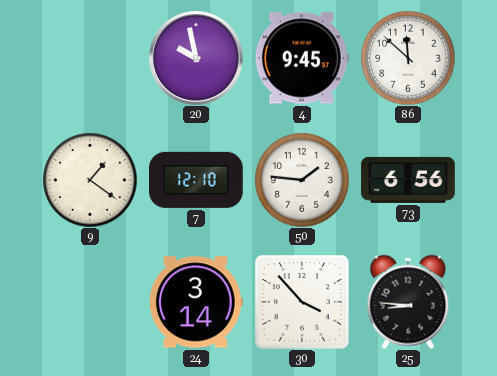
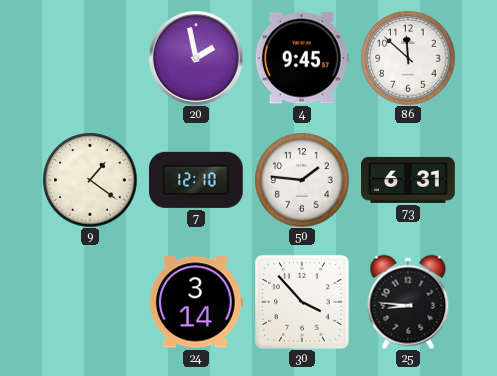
20: 9:58 -> 1:58
73: 6:56 -> 6:31
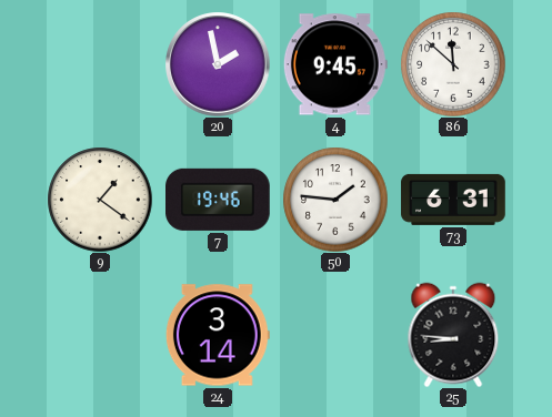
7: 12:10 -> 19:46
30: 3:53 -> none
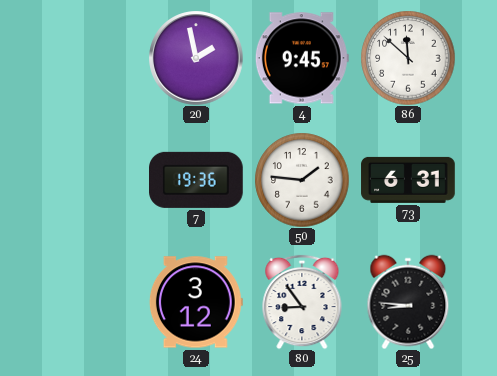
9: 1:21 -> none
7: 19:46 -> 19:36
24: 3:14 -> 3:12
80: none -> 8:54
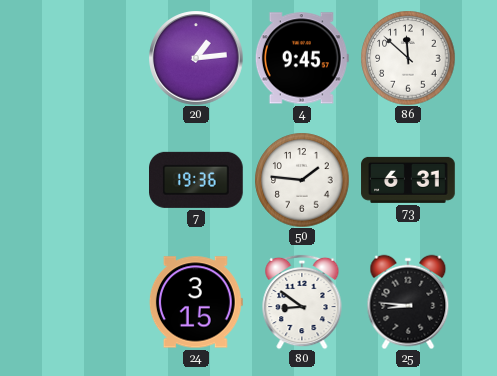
20: 1:58 -> 1:14
24: 3:12 -> 3:15
80: 8:54 -> 8:51
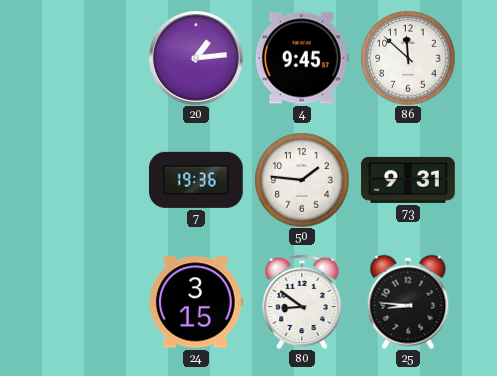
73: 6:31 -> 9:31
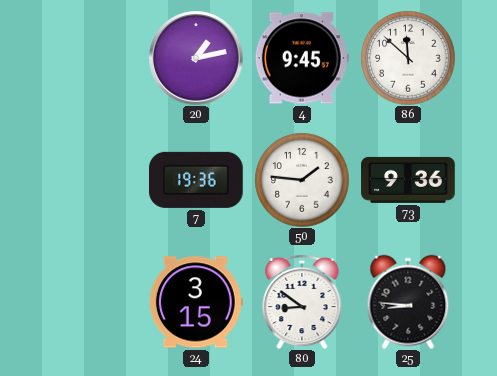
20: 1:14 -> 1:13
73: 9:31 -> 9:36
